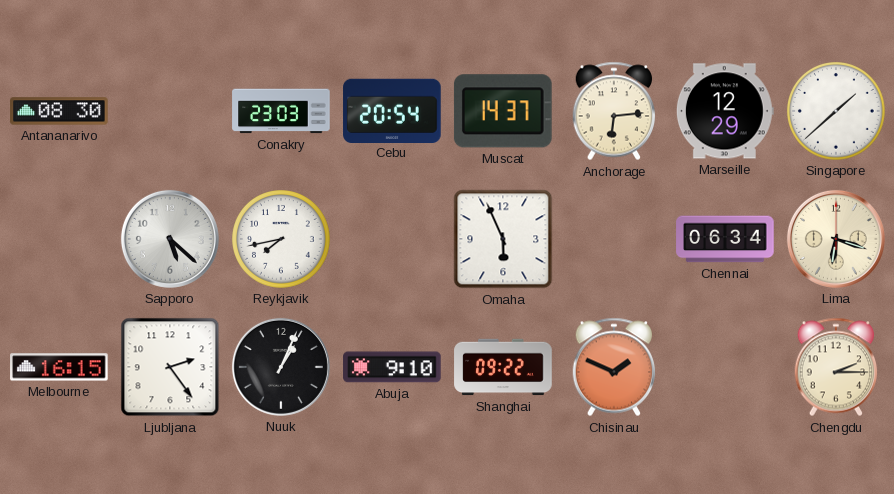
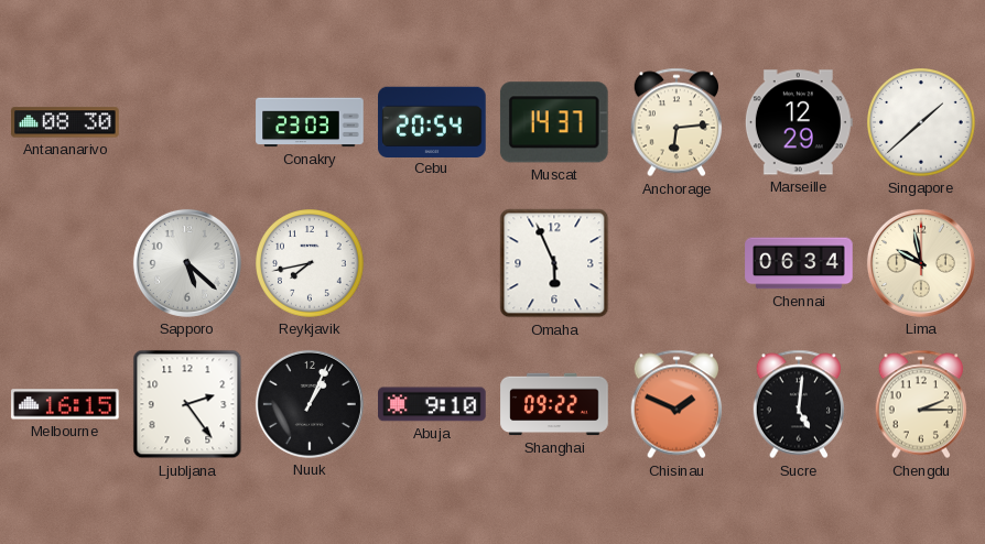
Lima: 6:18 -> 9:58
Sucre: none -> 5:01
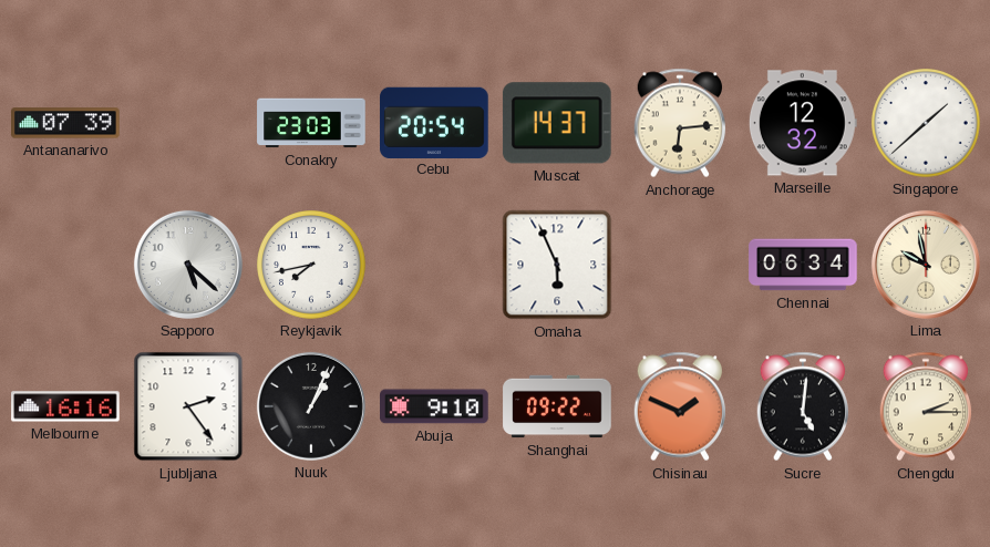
Antananarivo: 08:30 -> 07:39
Marseille: 12:29 -> 12:32
Melbourne: 16:15 -> 16:16
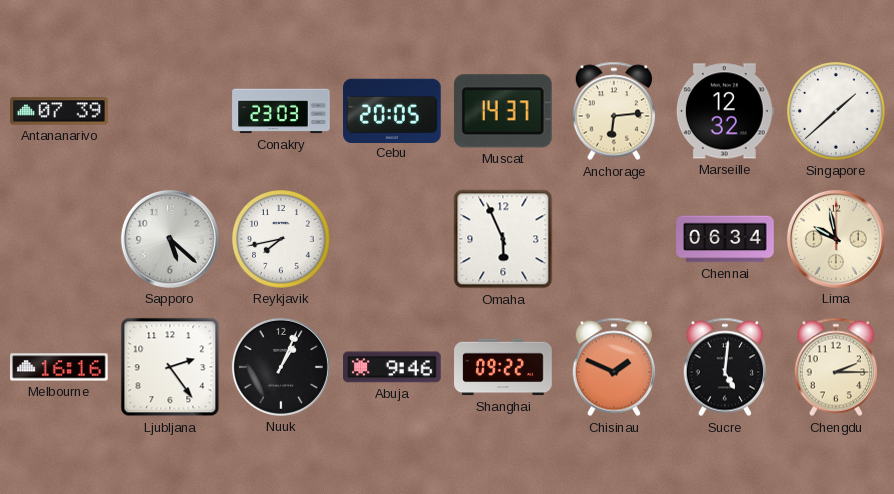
Cebu: 20:54 -> 20:05
Abuja: 9:10 -> 9:46
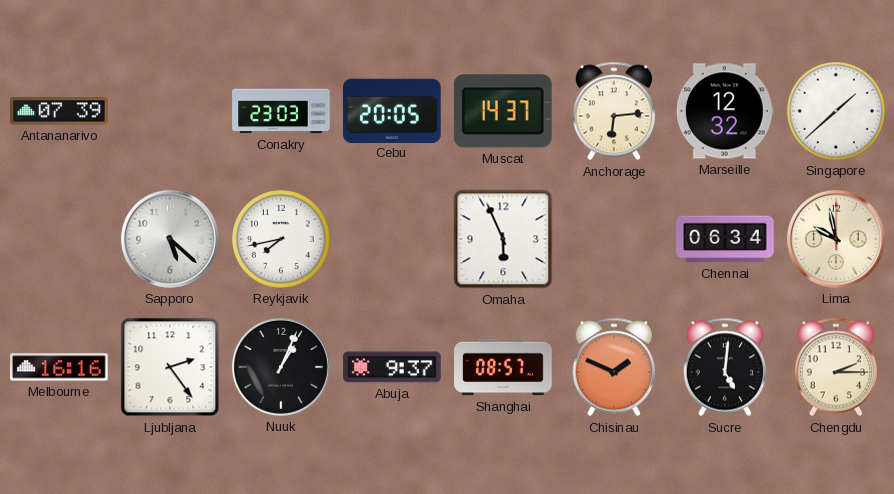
Abuja: 9:46 -> 9:37
Shanghai: 09:22 -> 08:57
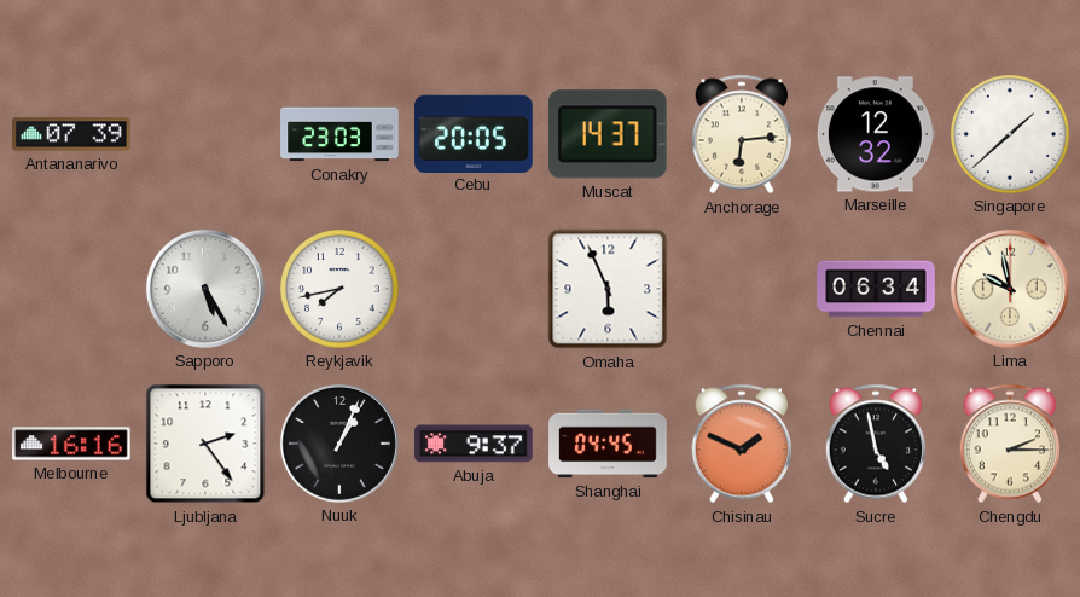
Sapporo: 5:22 -> 5:25
Shanghai: 08:57 -> 04:45
Sucre: 5:01 -> 4:58
